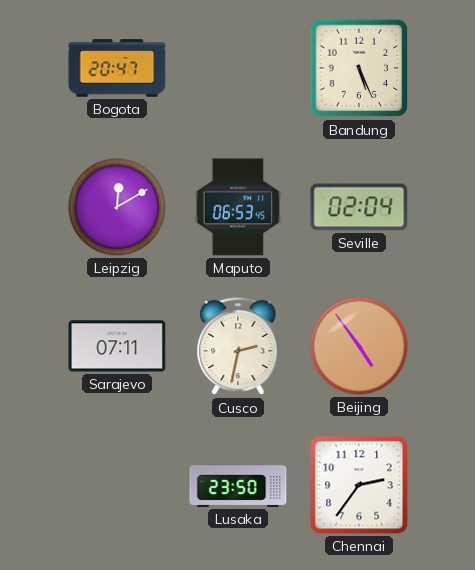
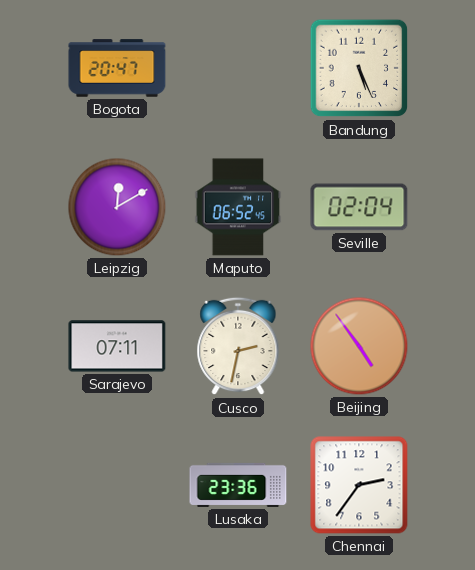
Maputo: 06:53 -> 06:52
Lusaka: 23:50 -> 23:36
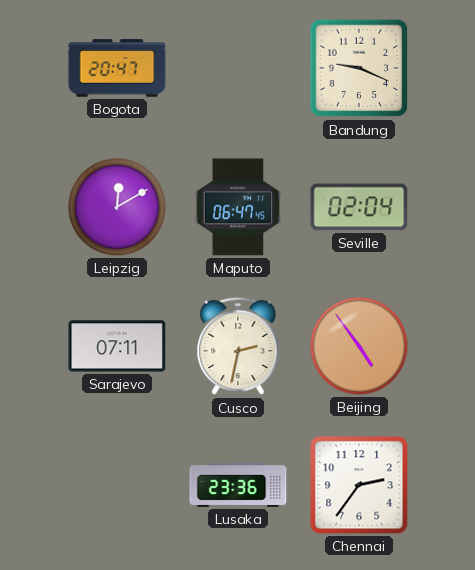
Bandung: 5:26 -> 9:19
Maputo: 06:52 -> 06:47
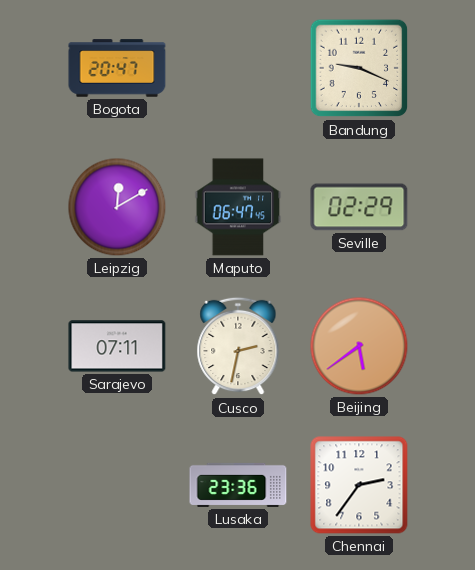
Seville: 02:04 -> 02:29
Beijing: 4:54 -> 5:39
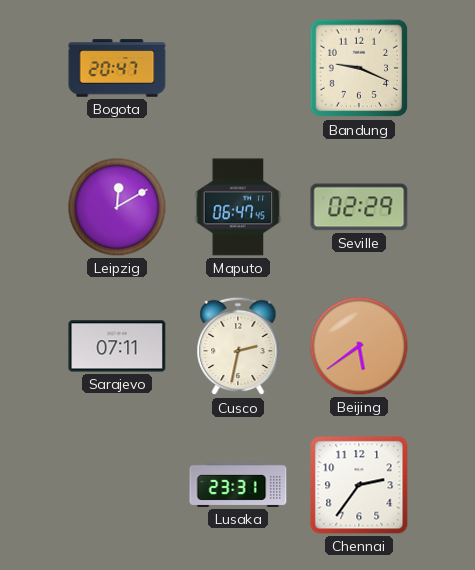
Lusaka: 23:36 -> 23:31
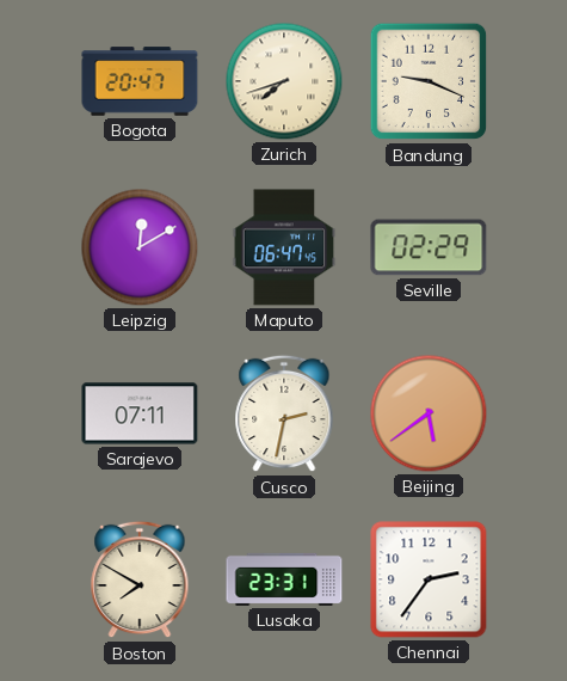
Zurich: none -> 7:42
Boston: none -> 7:50
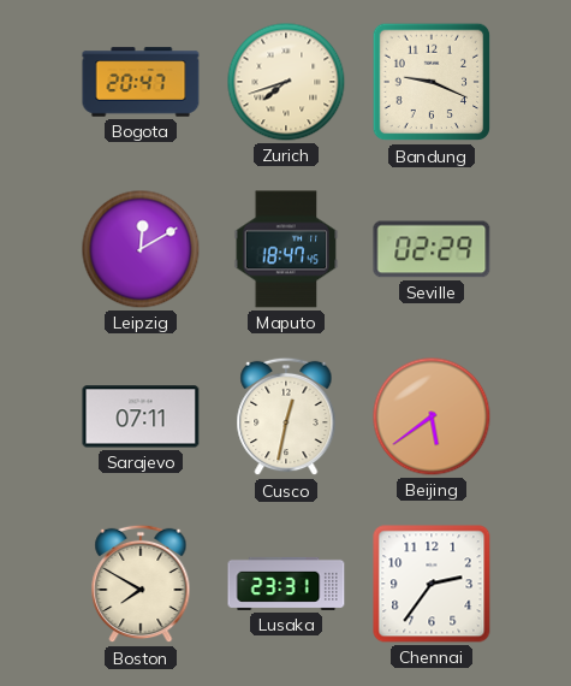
Maputo: 06:47 -> 18:47
Cusco: 2:32 -> 12:32
